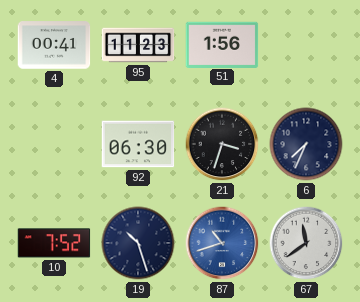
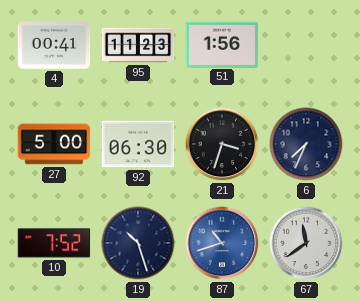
27: none -> 5:00
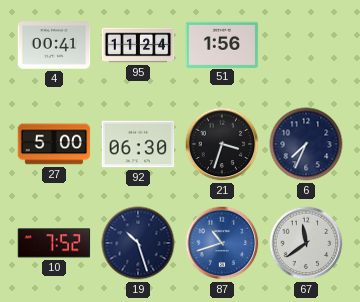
95: 11:23 -> 11:24
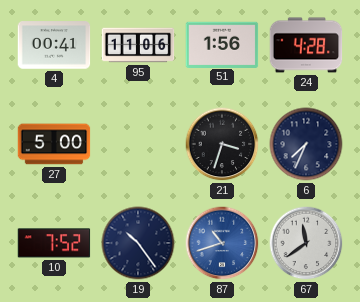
95: 11:24 -> 11:06
24: none -> 4:28
92: 06:30 -> none
19: 10:27 -> 10:24
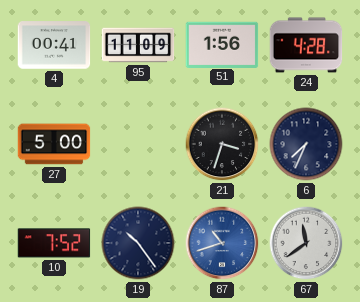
95: 11:06 -> 11:09
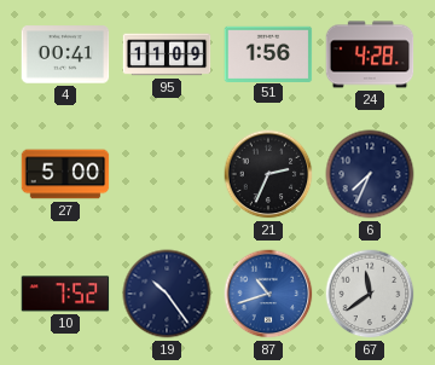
21: 3:33 -> 2:34
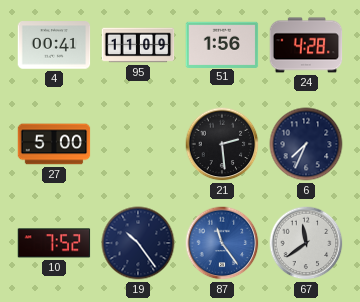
21: 2:34 -> 2:29
87: 10:42 -> 11:24
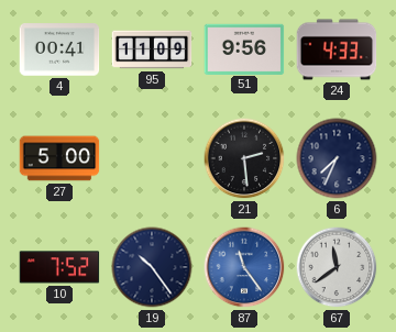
51: 1:56 -> 9:56
24: 4:28 -> 4:33
